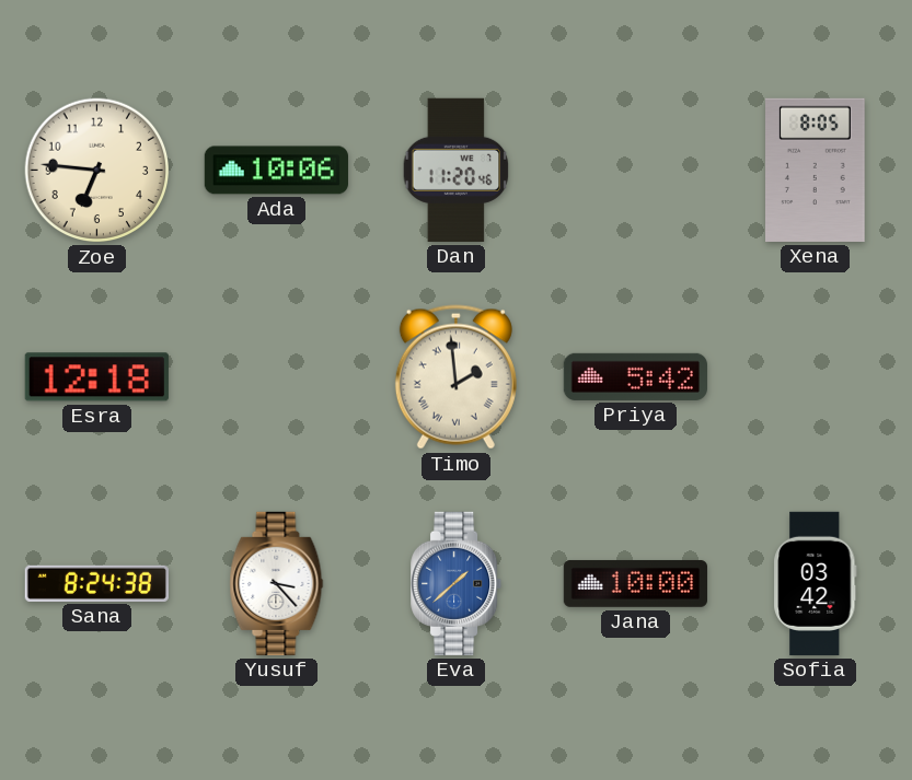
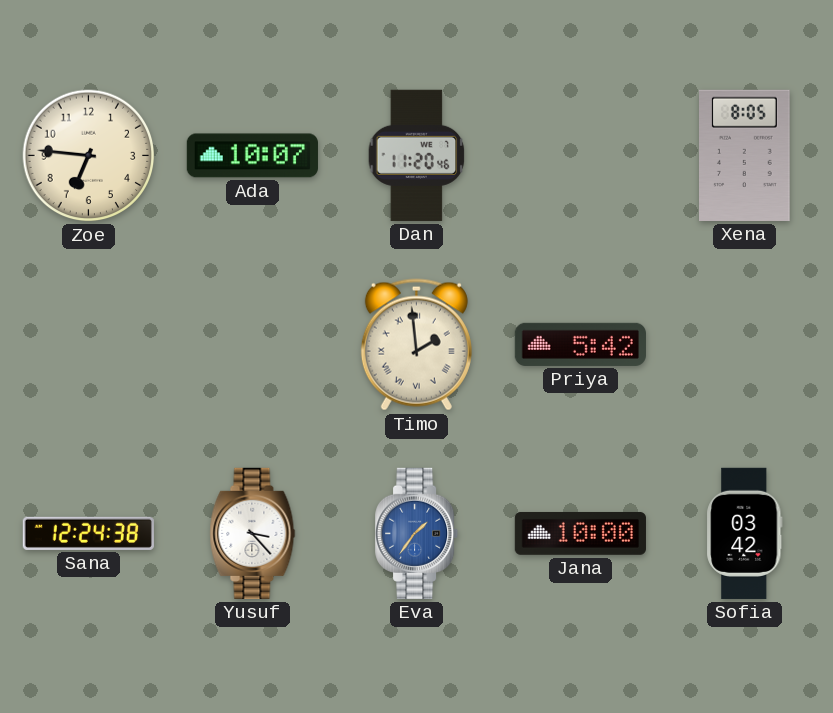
Ada: 10:06 -> 10:07
Esra: 12:18 -> none
Sana: 8:24 -> 12:24
Eva: 1:38 -> 1:36
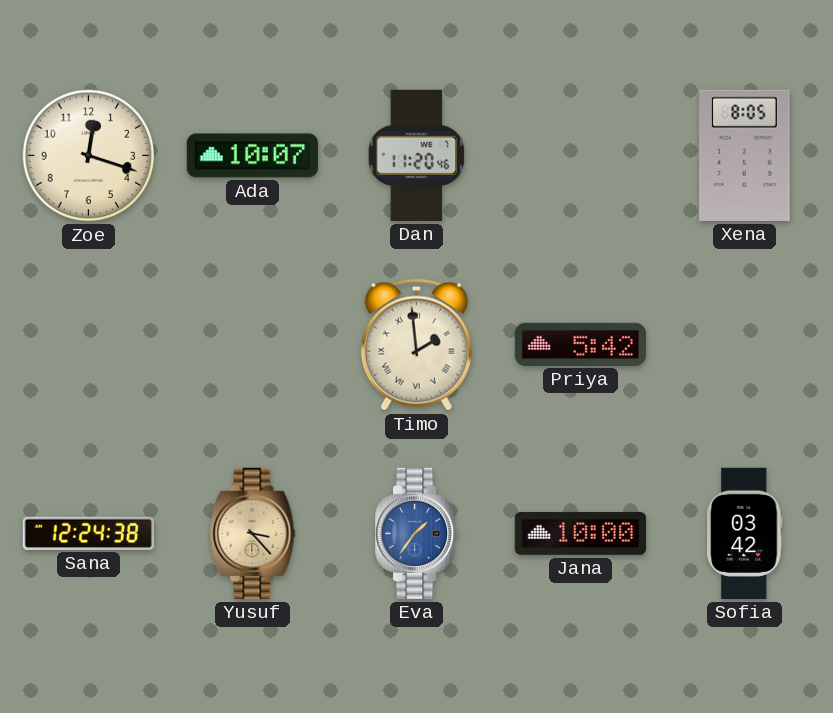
Zoe: 6:46 -> 12:18
Yusuf dial: white -> champagne
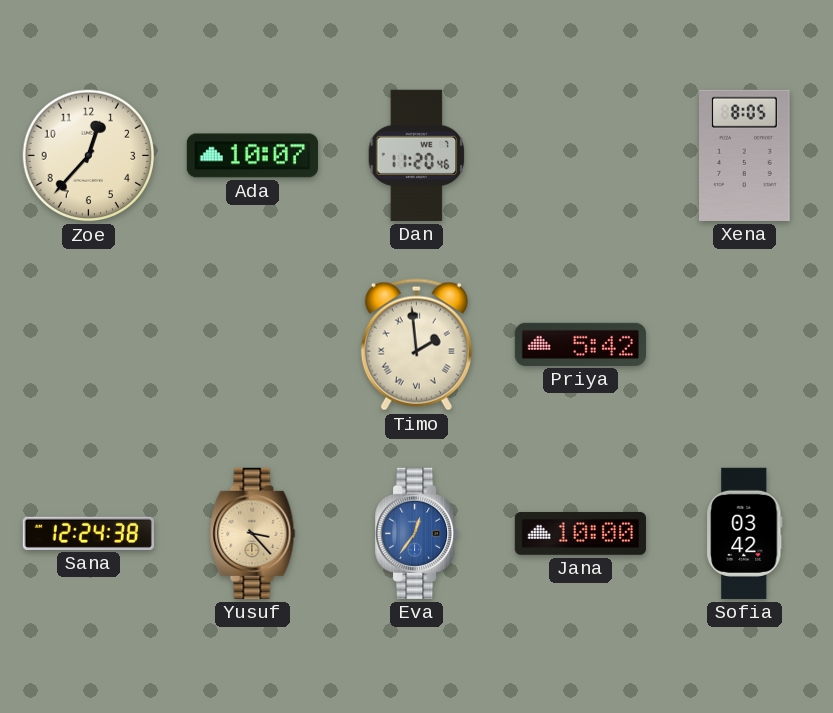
Zoe: 12:18 -> 12:37
Eva: 1:36 -> 12:36
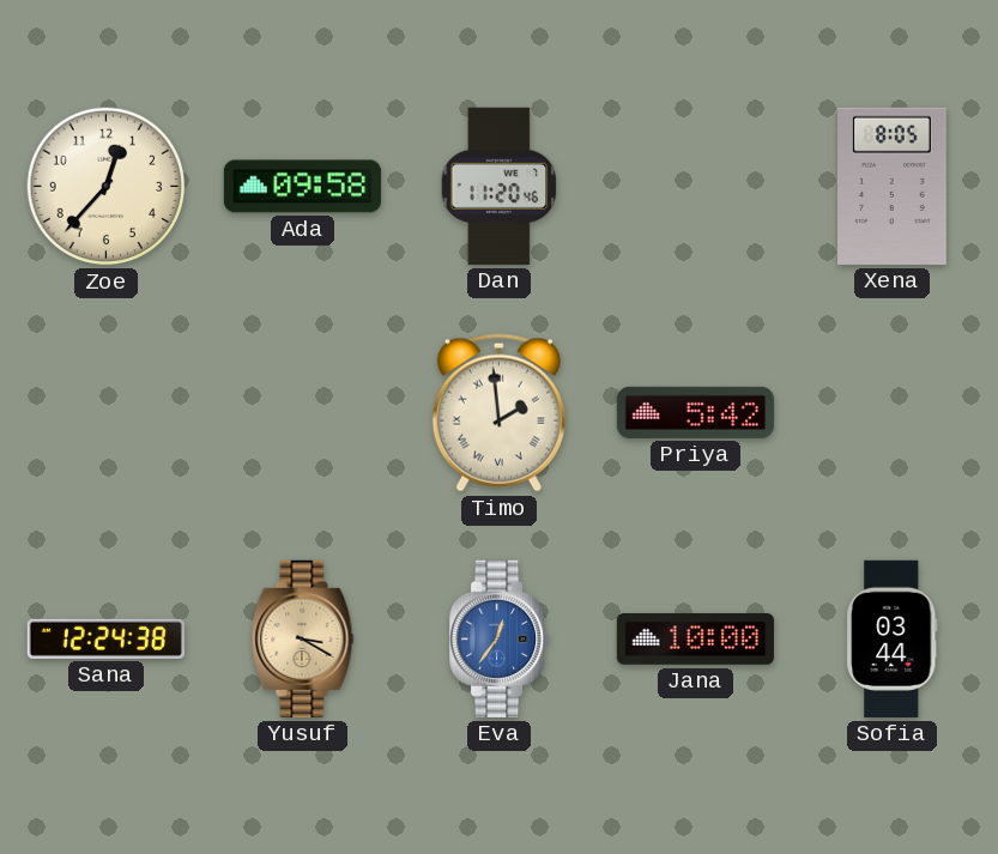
Ada: 10:07 -> 09:58
Yusuf: 3:23 -> 3:20
Sofia: 03:42 -> 03:44
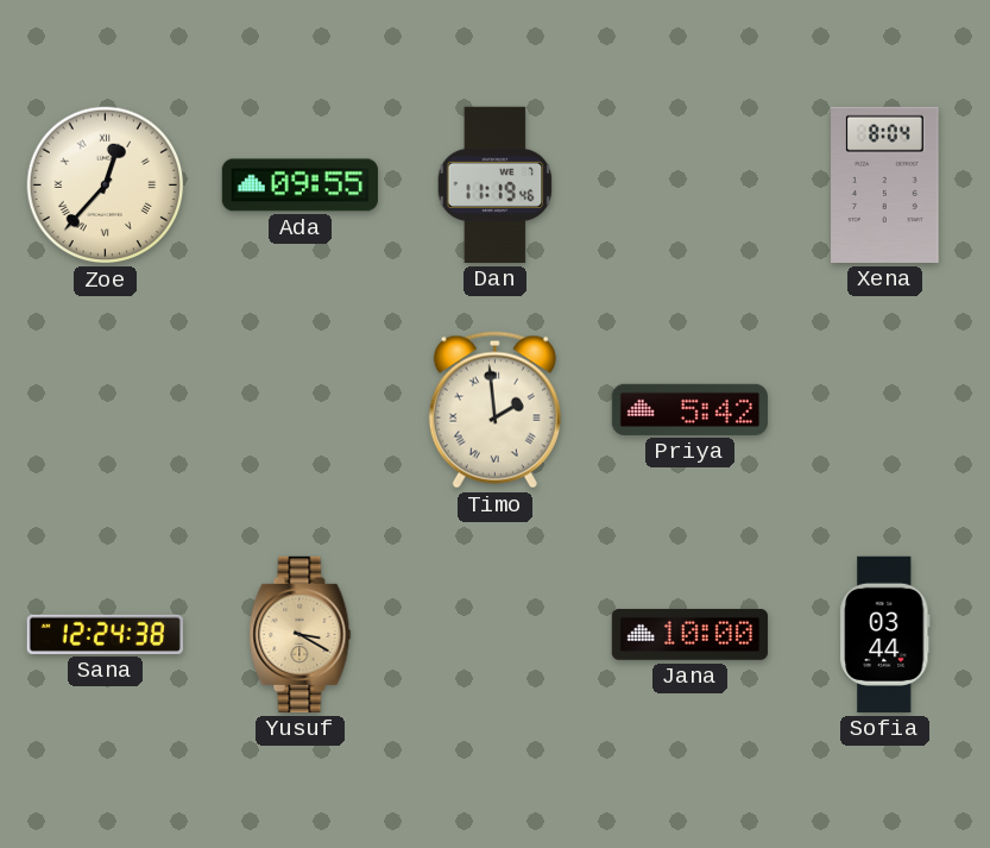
Zoe numerals: Arabic -> Roman
Ada: 09:58 -> 09:55
Dan: 11:20 -> 11:19
Xena: 8:05 -> 8:04
Eva: 12:36 -> none
